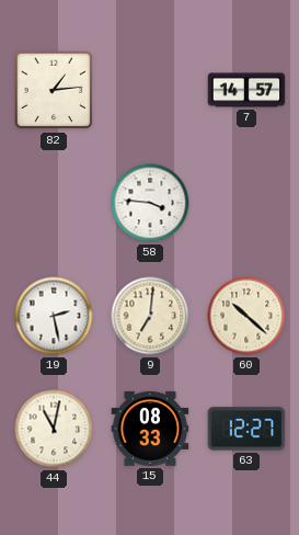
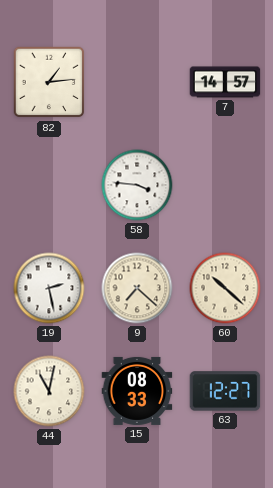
9: 7:01 -> 7:22
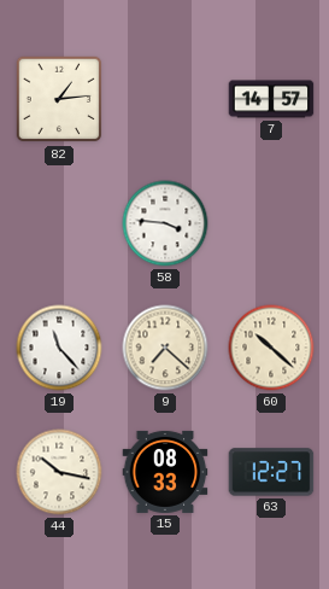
19: 2:28 -> 11:23
44: 11:02 -> 10:17
